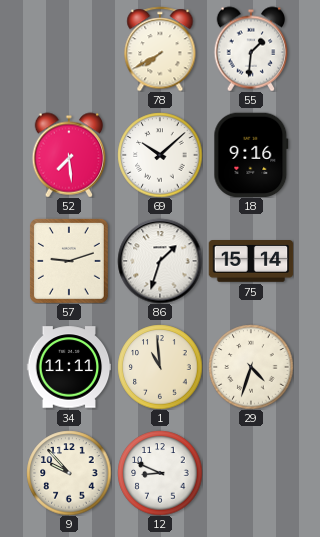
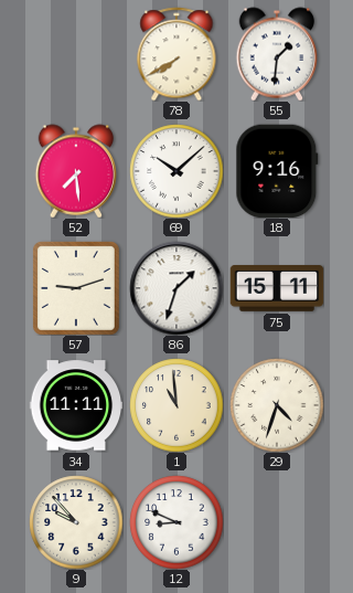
75: 15:14 -> 15:11
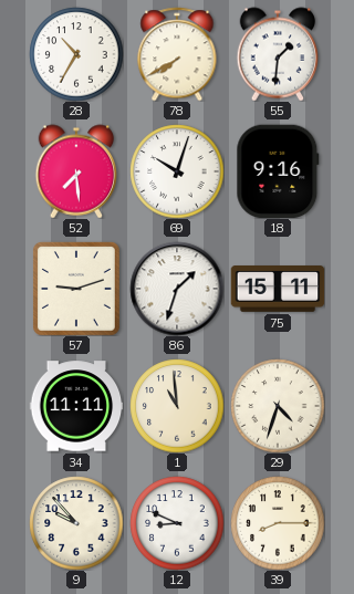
28: none -> 10:35
69: 10:08 -> 10:03
39: none -> 8:15
